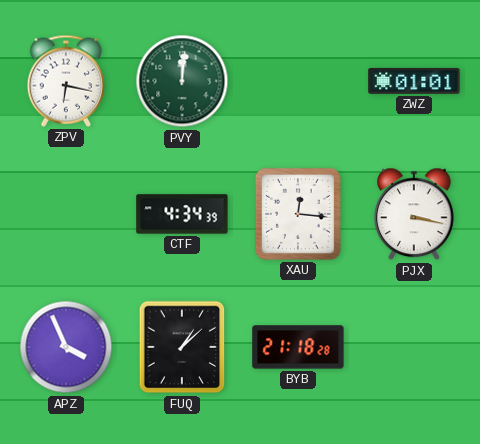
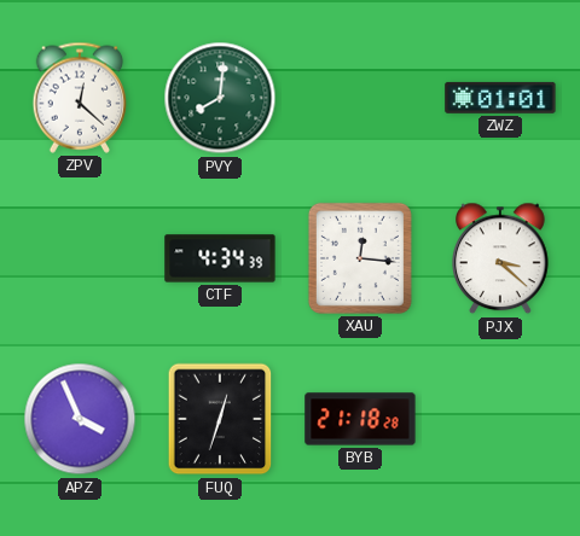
ZPV: 6:17 -> 12:22
PVY: 12:01 -> 8:01
PJX: 3:17 -> 3:22
FUQ: 1:08 -> 12:33
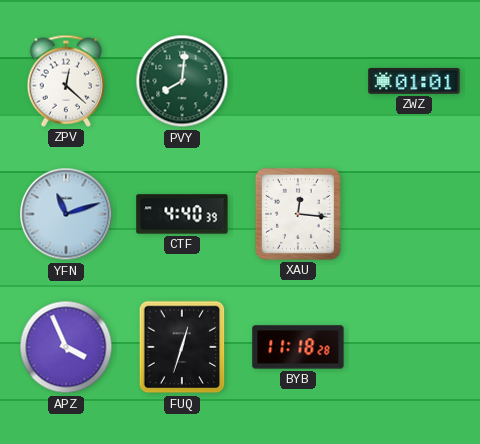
YFN: none -> 11:12
CTF: 4:34 -> 4:40
PJX: 3:22 -> none
BYB: 21:18 -> 11:18
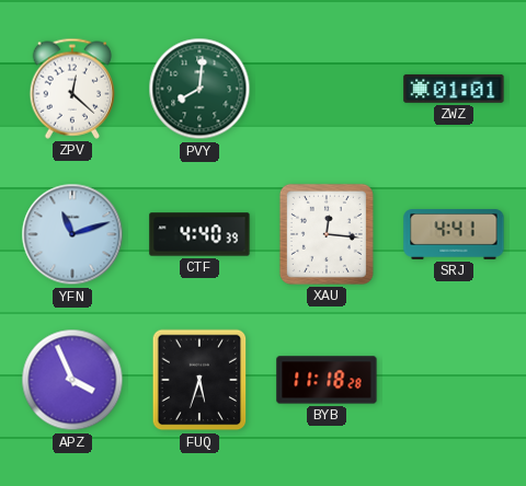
SRJ: none -> 4:41
FUQ: 12:33 -> 5:33
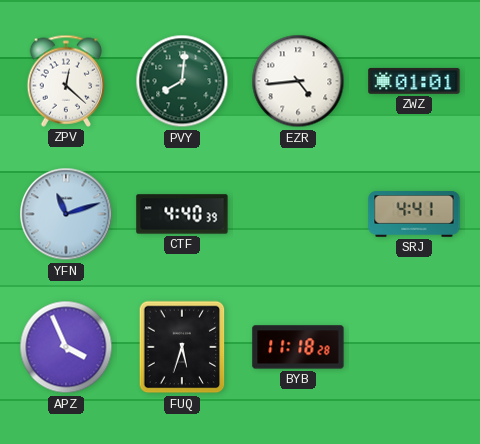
EZR: none -> 4:44
XAU: 12:16 -> none
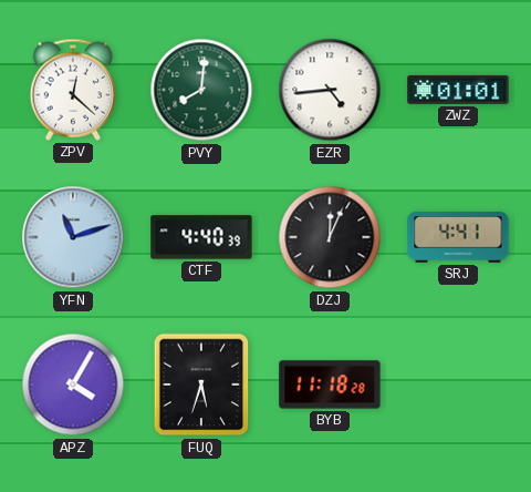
DZJ: none -> 12:04
APZ: 3:56 -> 4:05
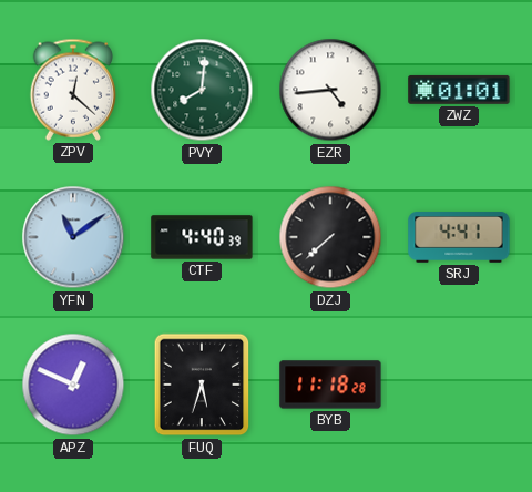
YFN: 11:12 -> 11:09
DZJ: 12:04 -> 7:38
APZ: 4:05 -> 12:49
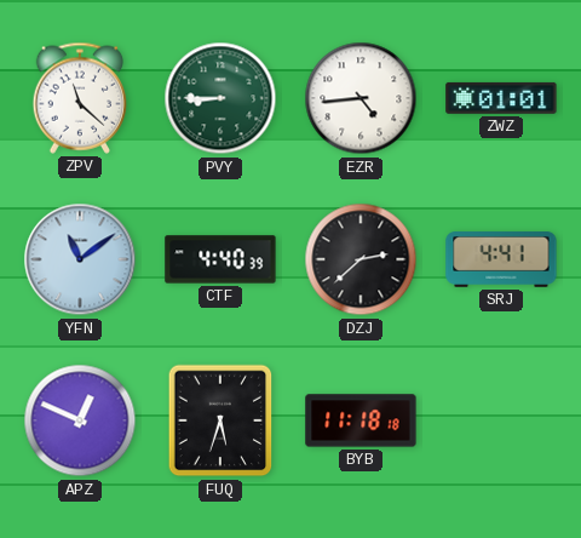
ZPV: 12:22 -> 11:22
PVY: 8:01 -> 8:45
DZJ: 7:38 -> 2:38
BYB: 11:18:28 -> 11:18:18
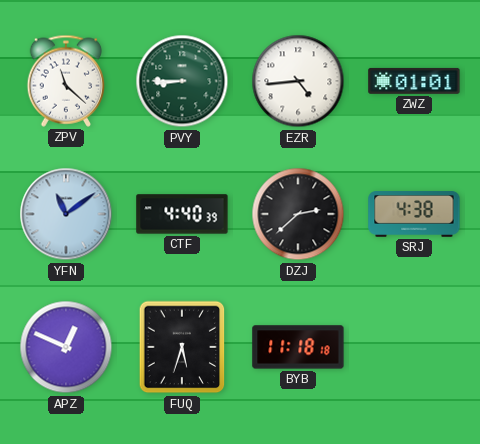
SRJ: 4:41 -> 4:38
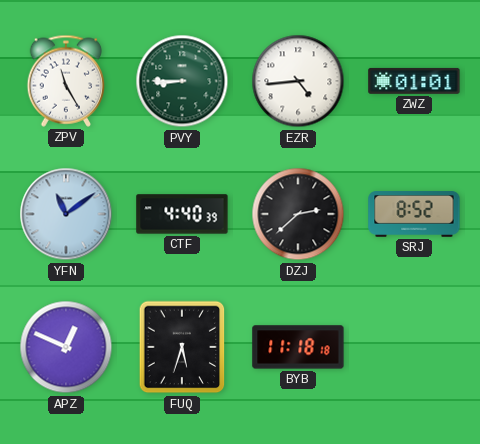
ZPV: 11:22 -> 11:25
SRJ: 4:38 -> 8:52
